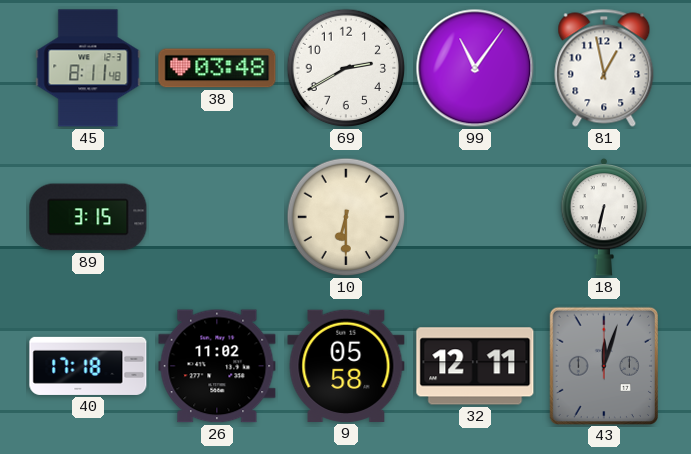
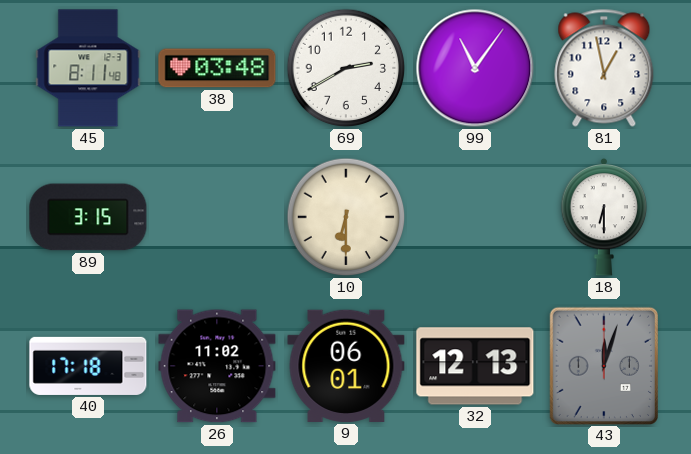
18: 6:32 -> 6:30
9: 05:58 -> 06:01
32: 12:11 -> 12:13
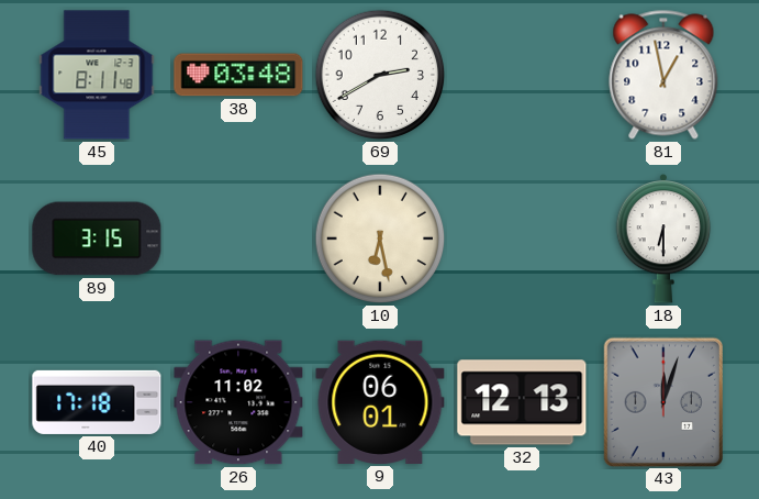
99: 11:06 -> none
10: 6:30 -> 6:28
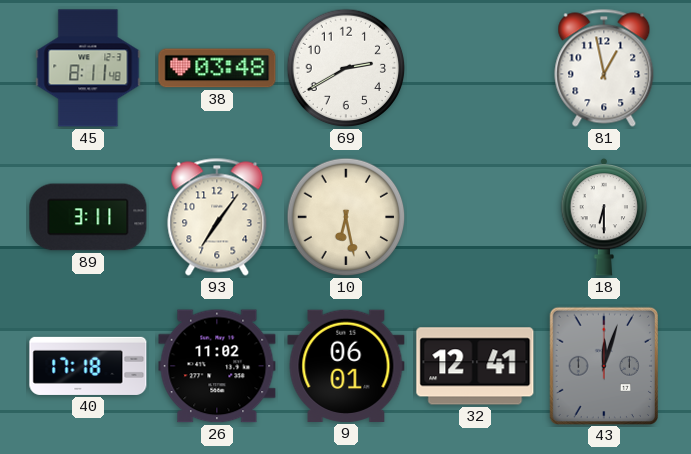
89: 3:15 -> 3:11
93: none -> 7:06
32: 12:13 -> 12:41
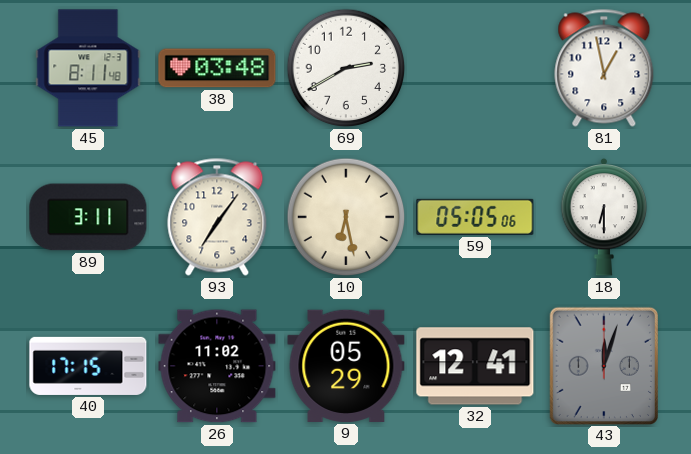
59: none -> 05:05
40: 17:18 -> 17:15
9: 06:01 -> 05:29
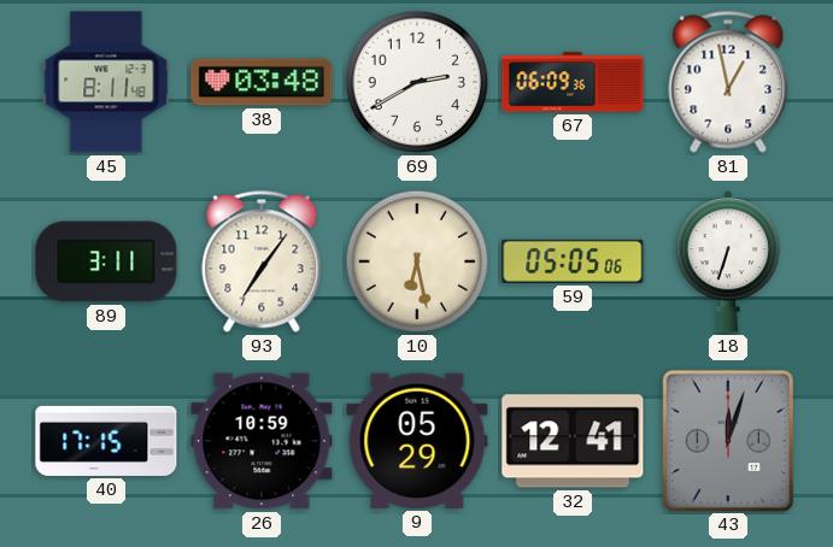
67: none -> 06:09
18: 6:30 -> 6:33
26: 11:02 -> 10:59
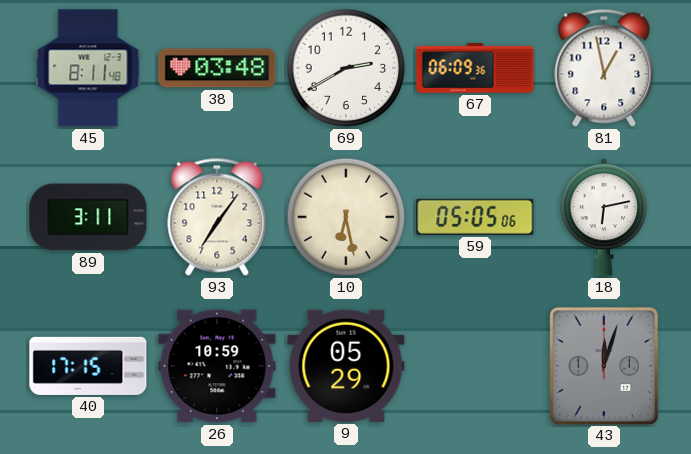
18: 6:33 -> 6:13
32: 12:41 -> none
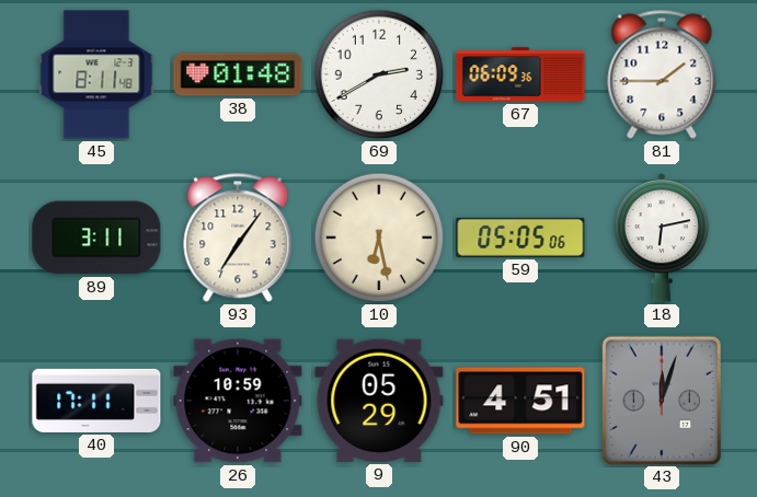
38: 03:48 -> 01:48
81: 12:58 -> 1:45
40: 17:15 -> 17:11
90: none -> 4:51
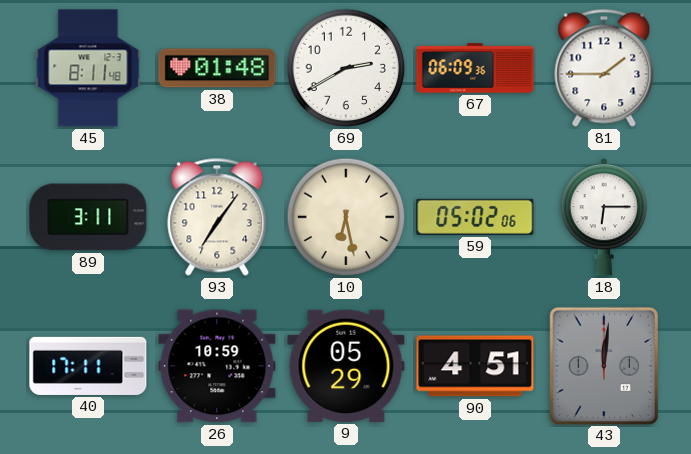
59: 05:05 -> 05:02
18: 6:13 -> 6:15
43: 12:03 -> 12:01
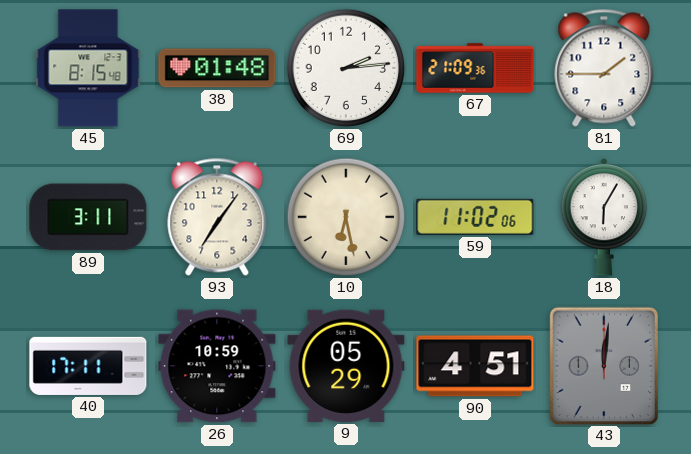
45: 8:11 -> 8:15
69: 2:40 -> 2:14
67: 06:09 -> 21:09
59: 05:02 -> 11:02
18: 6:15 -> 6:05
